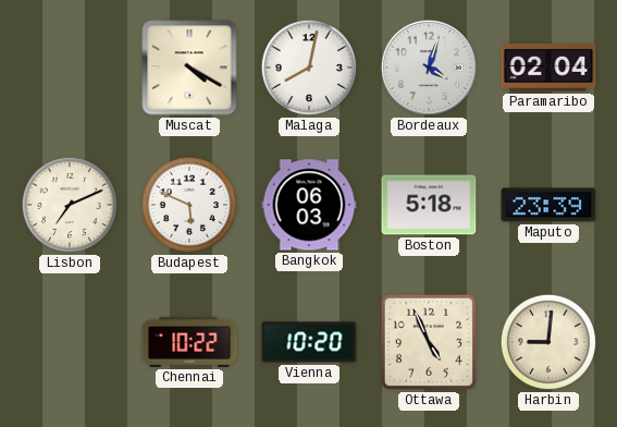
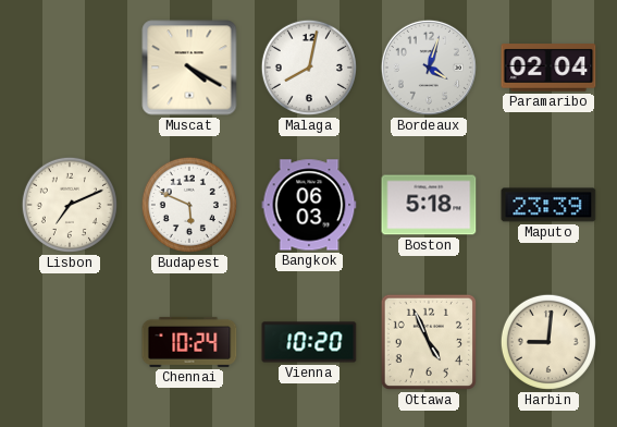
Chennai: 10:22 -> 10:24
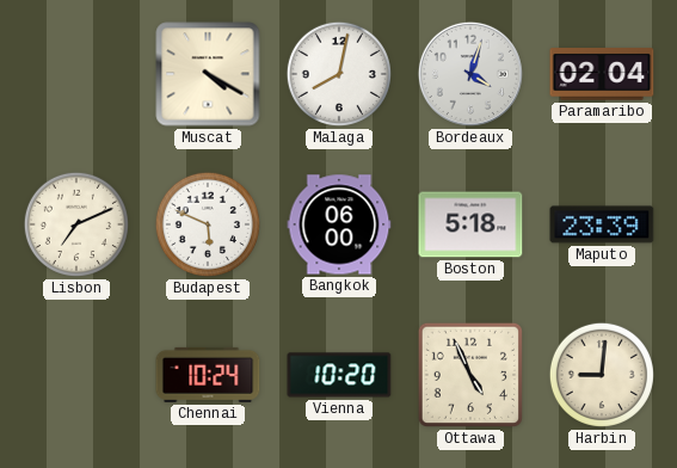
Bangkok: 06:03 -> 06:00
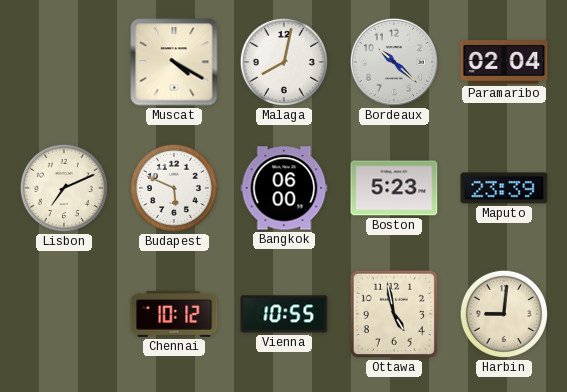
Bordeaux: 4:03 -> 10:22
Boston: 5:18 -> 5:23
Chennai: 10:24 -> 10:12
Vienna: 10:20 -> 10:55
Ottawa: 4:56 -> 4:58
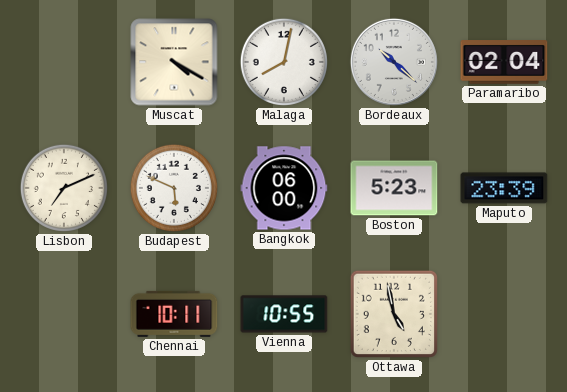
Chennai: 10:12 -> 10:11
Harbin: 9:01 -> none
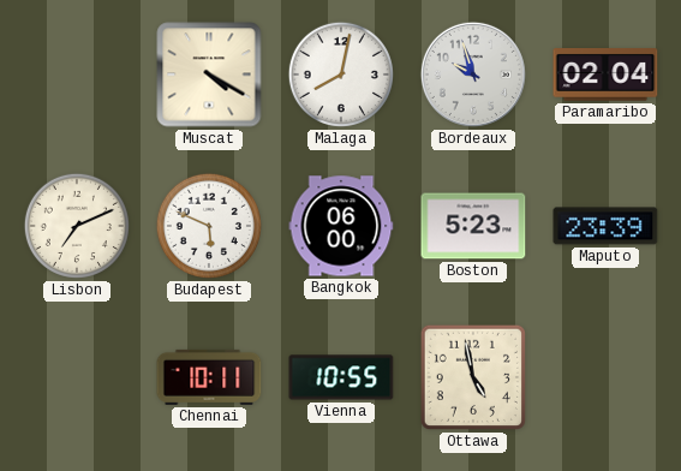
Bordeaux: 10:22 -> 9:57
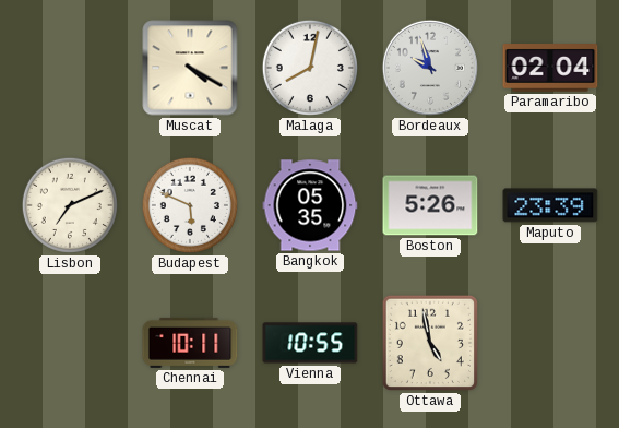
Bangkok: 06:00 -> 05:35
Boston: 5:23 -> 5:26
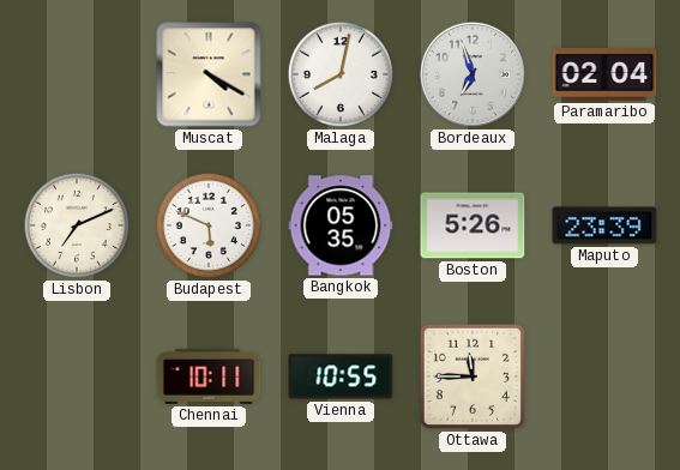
Bordeaux: 9:57 -> 6:57
Ottawa: 4:58 -> 11:45
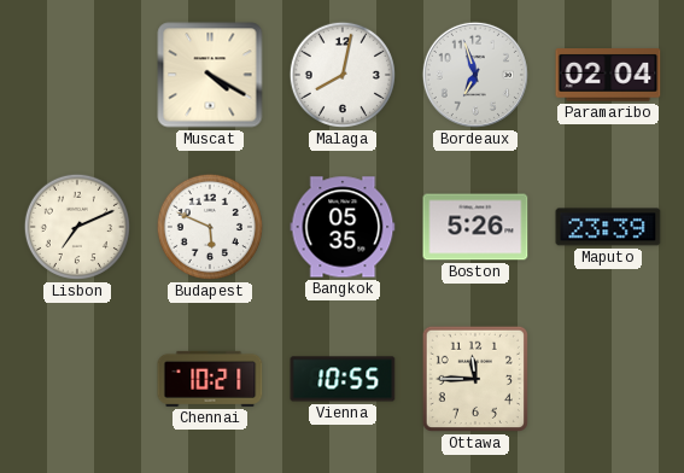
Chennai: 10:11 -> 10:21
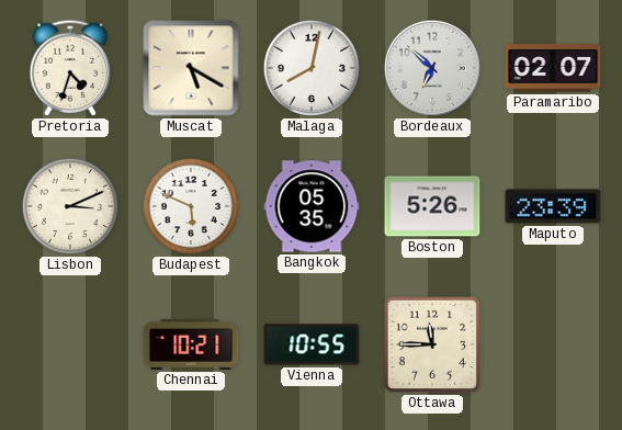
Pretoria: none -> 4:33
Muscat: 4:20 -> 5:20
Bordeaux: 6:57 -> 6:52
Paramaribo: 02:04 -> 02:07
Lisbon: 7:11 -> 3:11
